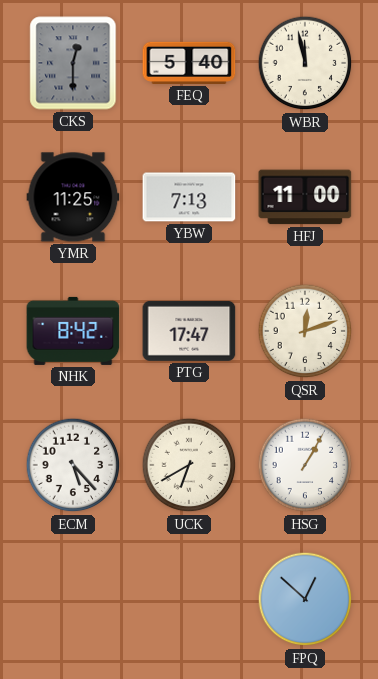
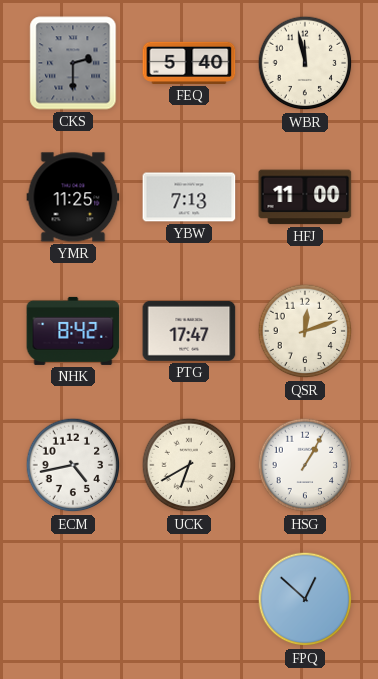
CKS: 12:30 -> 2:30
ECM: 5:23 -> 4:43
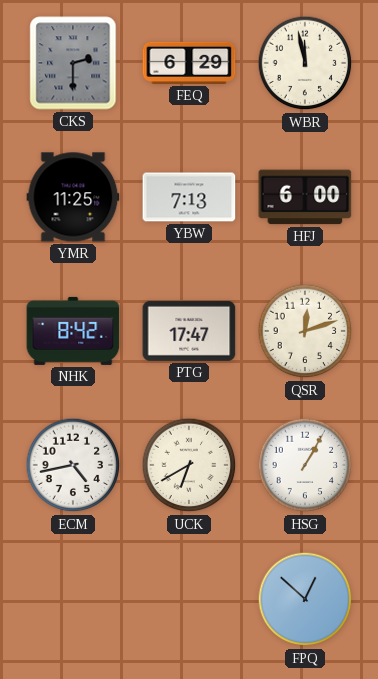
FEQ: 5:40 -> 6:29
HFJ: 11:00 -> 6:00
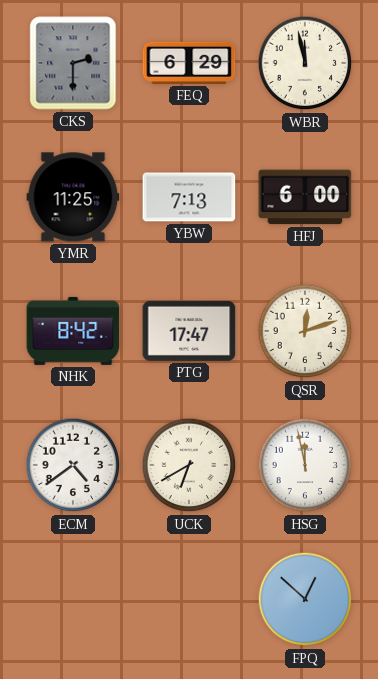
ECM: 4:43 -> 4:39
HSG: 1:05 -> 11:58
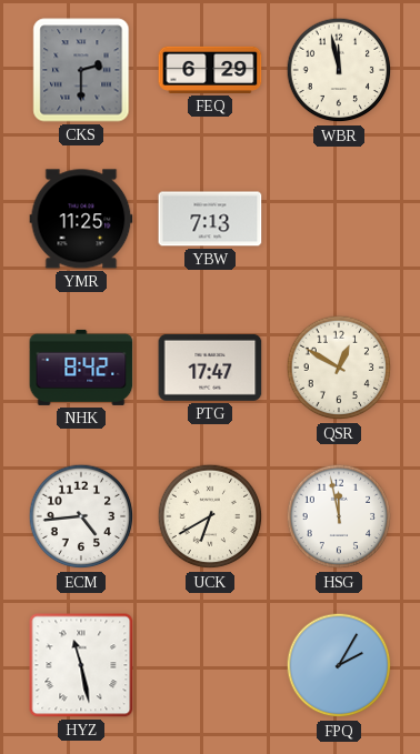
HFJ: 6:00 -> none
QSR: 12:12 -> 12:50
ECM: 4:39 -> 4:44
HYZ: none -> 11:28
FPQ: 12:52 -> 2:05
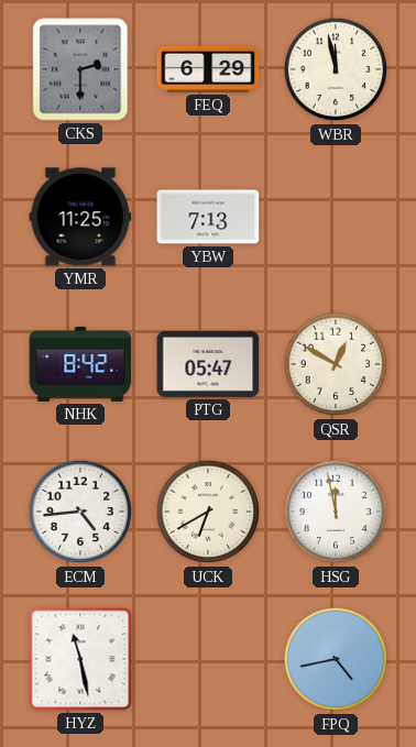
PTG: 17:47 -> 05:47
FPQ: 2:05 -> 4:43
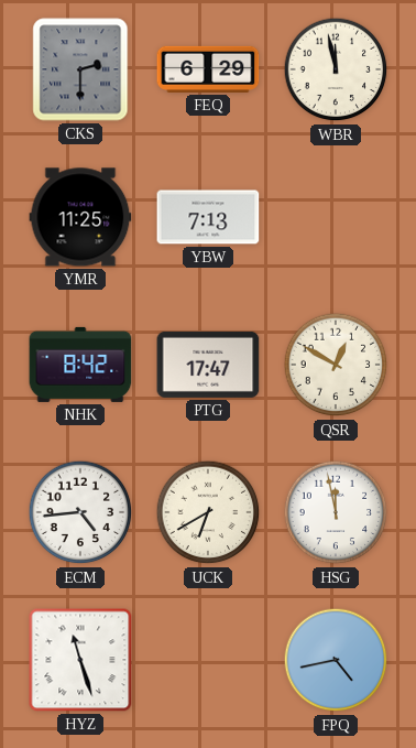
PTG: 05:47 -> 17:47
HYZ: 11:28 -> 11:27
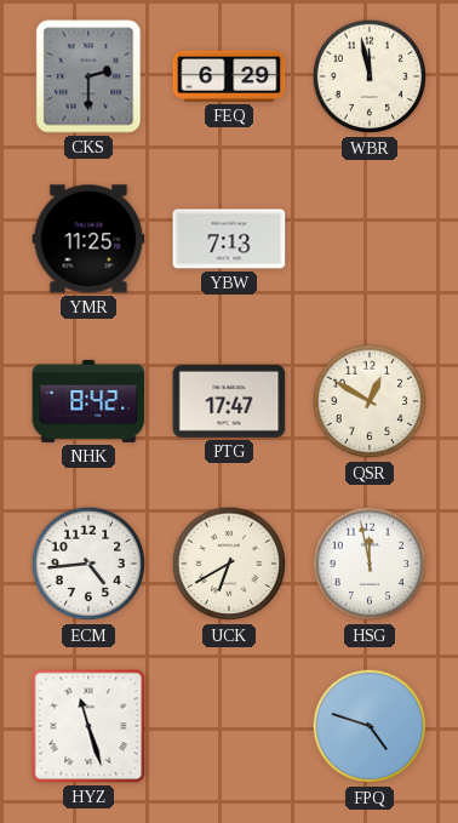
FPQ: 4:43 -> 4:48
